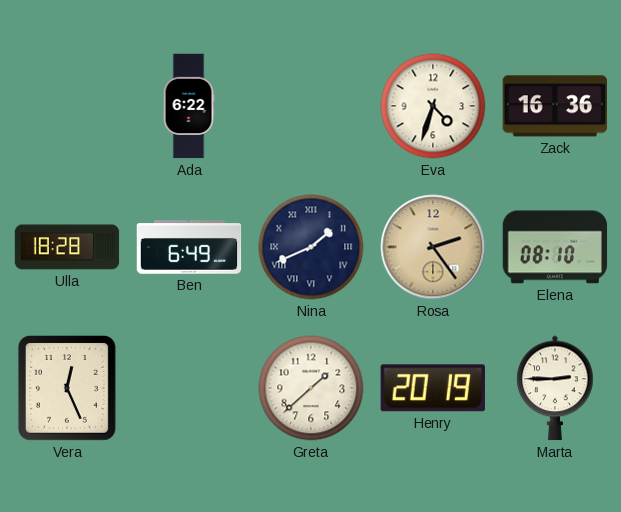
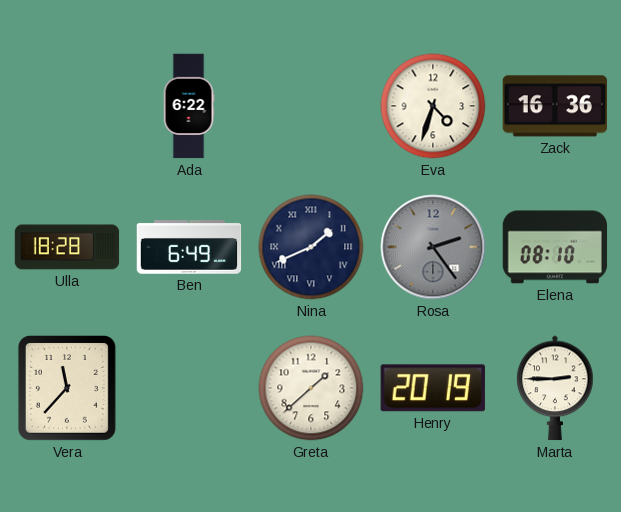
Rosa dial: champagne -> grey
Vera: 12:26 -> 11:37
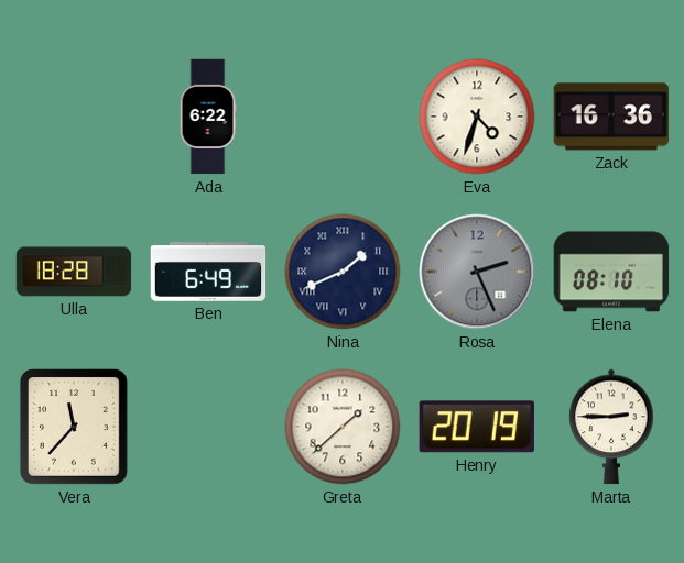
Rosa: 2:24 -> 2:26
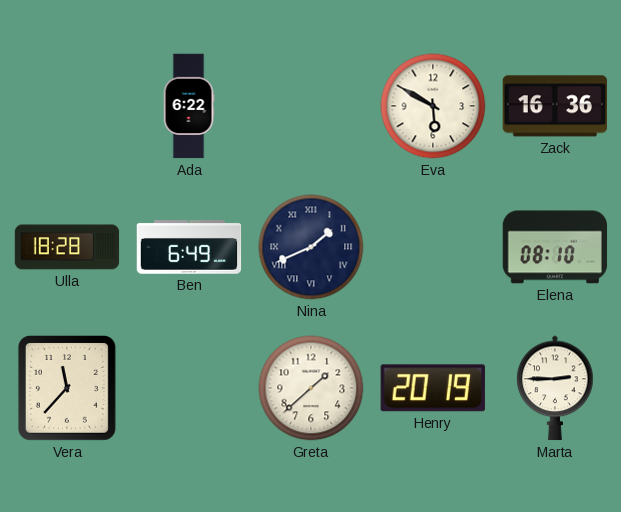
Eva: 4:33 -> 5:50
Rosa: 2:26 -> none
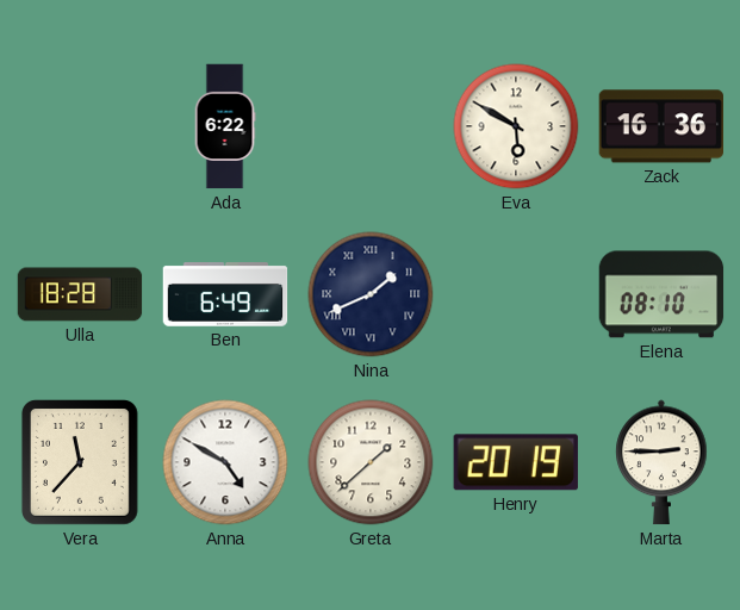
Anna: none -> 4:50
